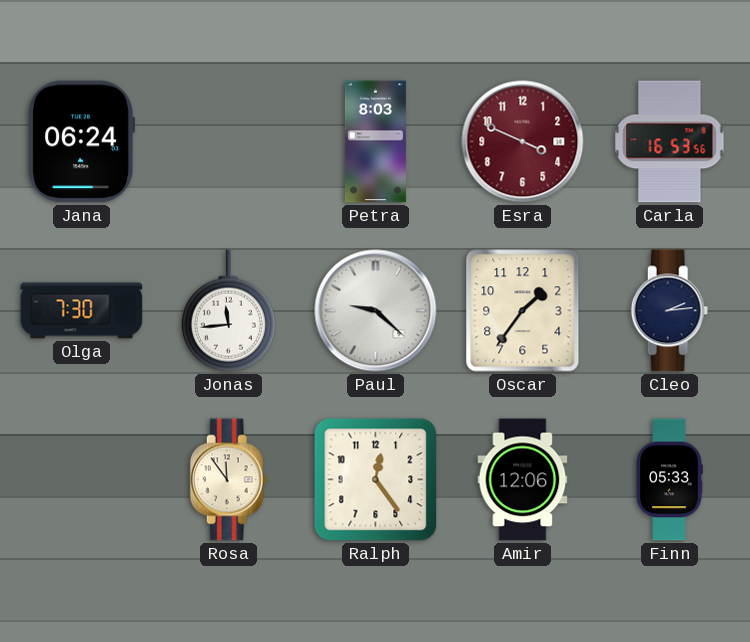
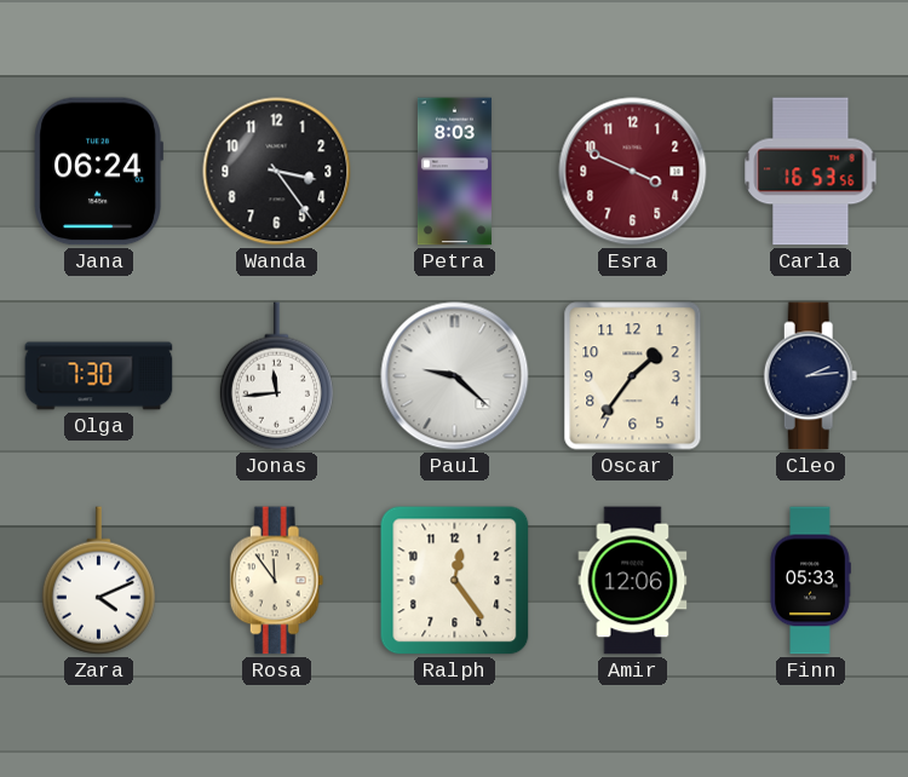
Wanda: none -> 3:24
Zara: none -> 4:11
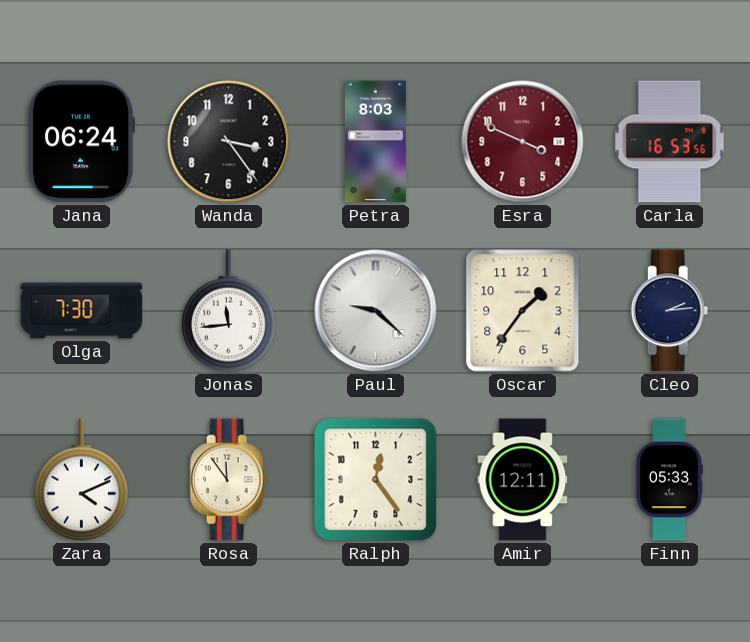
Amir: 12:06 -> 12:11
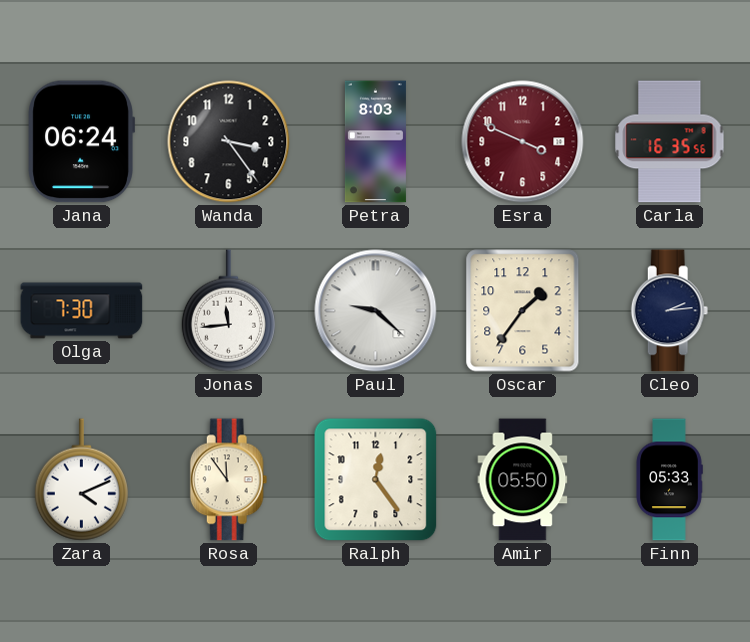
Carla: 16:53 -> 16:35
Amir: 12:11 -> 05:50
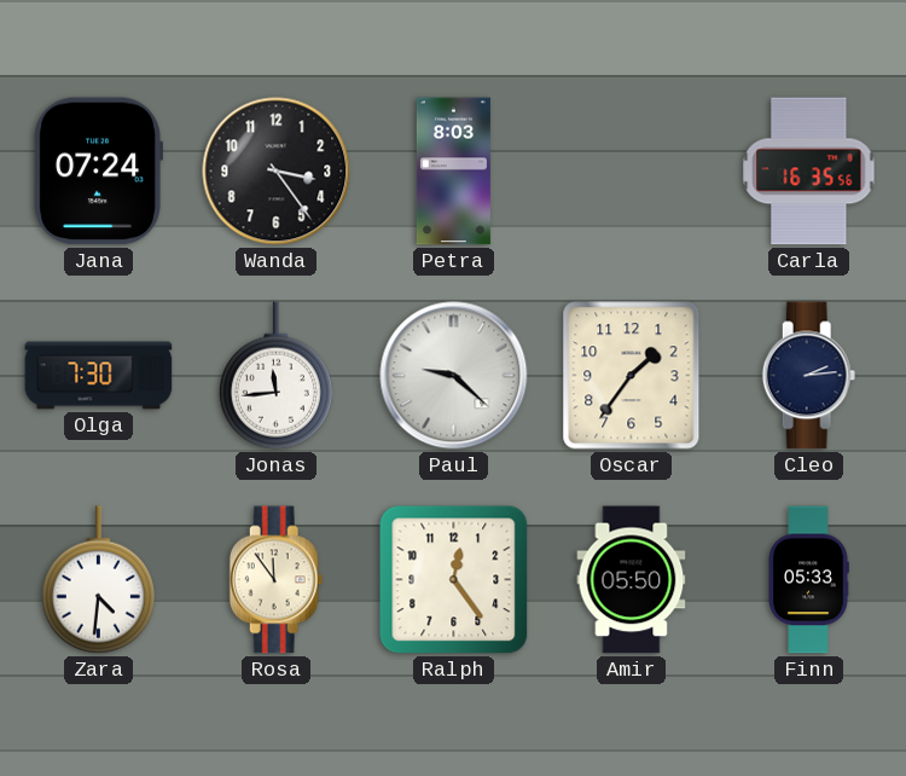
Jana: 06:24 -> 07:24
Esra: 3:49 -> none
Zara: 4:11 -> 4:31
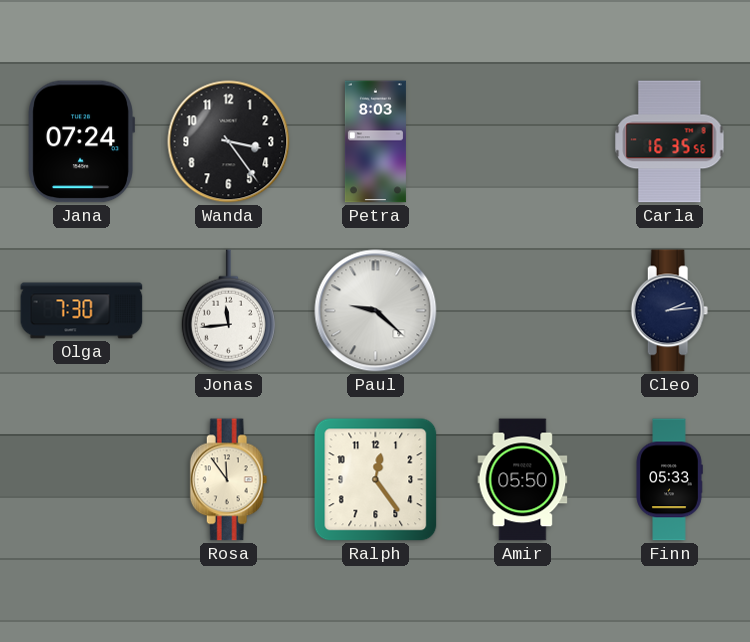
Oscar: 1:36 -> none
Zara: 4:31 -> none
